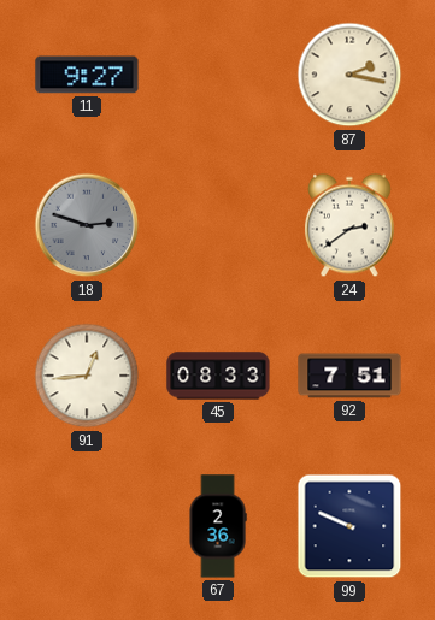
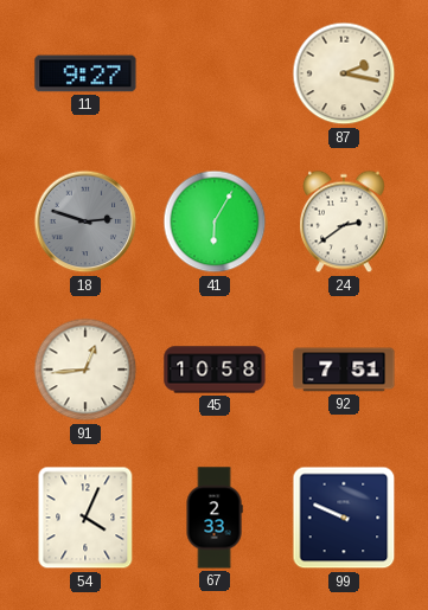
41: none -> 6:05
45: 08:33 -> 10:58
54: none -> 4:04
67: 2:36 -> 2:33
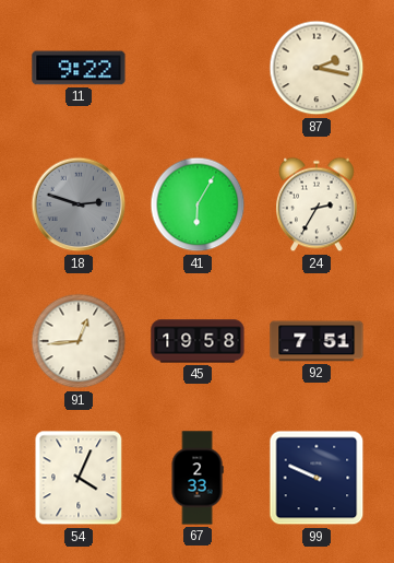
11: 9:27 -> 9:22
24: 2:39 -> 2:35
45: 10:58 -> 19:58
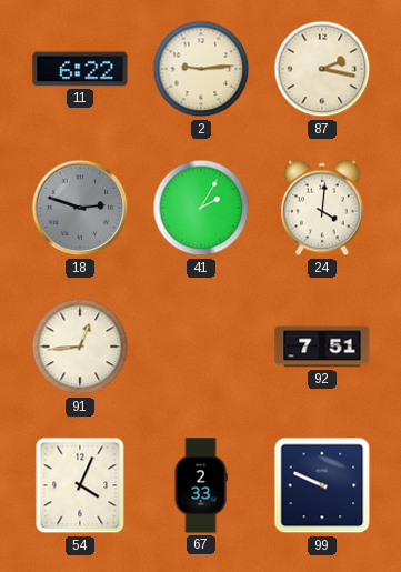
11: 9:22 -> 6:22
2: none -> 9:14
41: 6:05 -> 2:05
24: 2:35 -> 4:01
45: 19:58 -> none
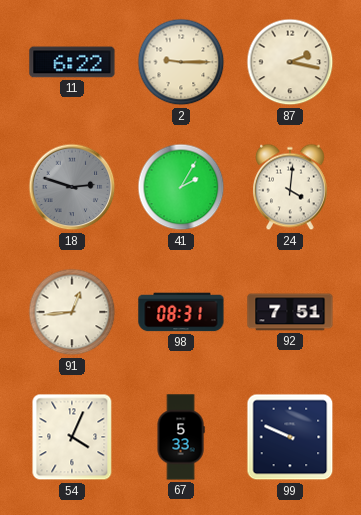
2: 9:14 -> 9:15
98: none -> 08:31
67: 2:33 -> 5:33
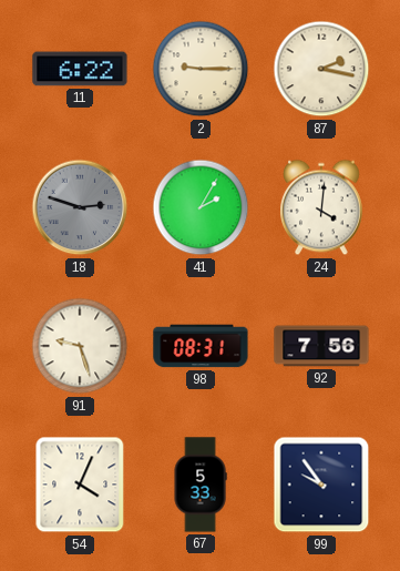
91: 12:44 -> 9:27
92: 7:51 -> 7:56
99: 9:49 -> 9:54
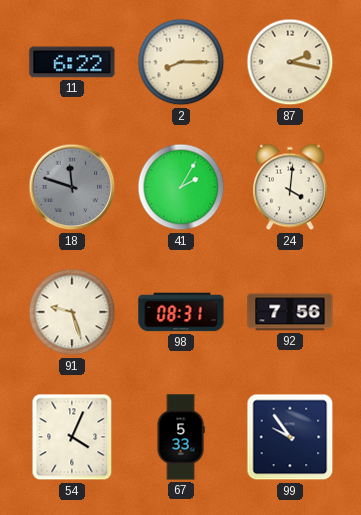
2: 9:15 -> 8:15
18: 2:48 -> 11:48
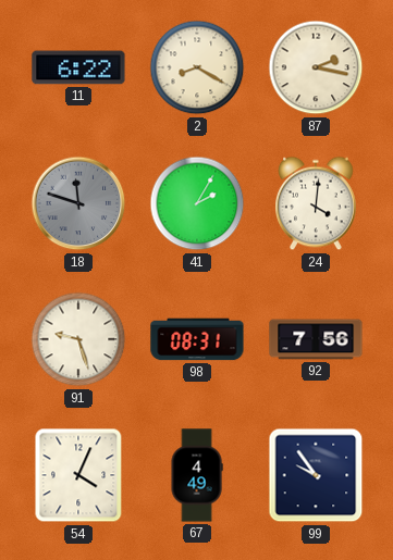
2: 8:15 -> 8:20
67: 5:33 -> 4:49
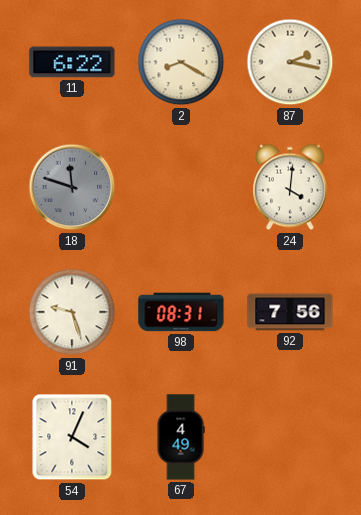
41: 2:05 -> none
99: 9:54 -> none
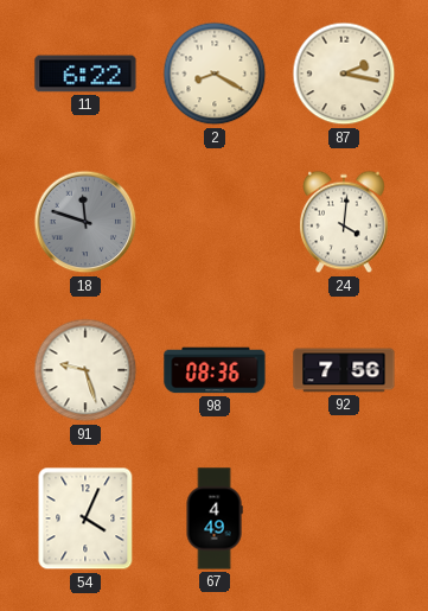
98: 08:31 -> 08:36
